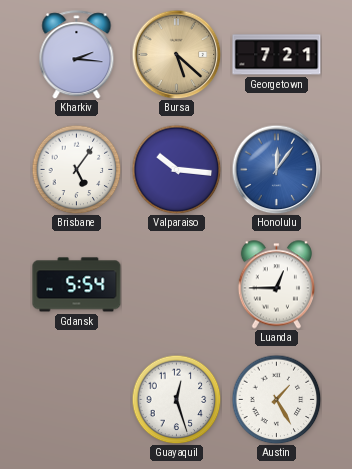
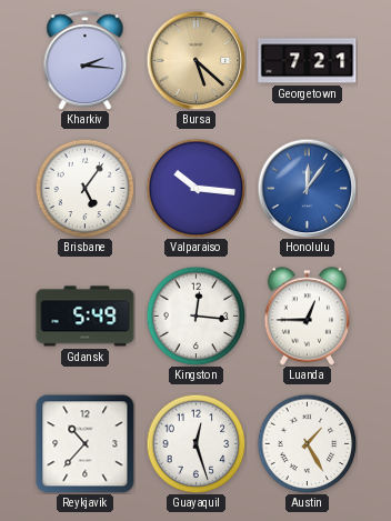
Gdansk: 5:54 -> 5:49
Kingston: none -> 12:16
Reykjavik: none -> 10:37
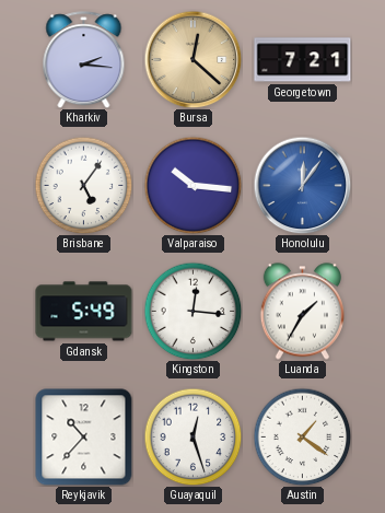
Bursa: 5:22 -> 12:22
Luanda: 12:45 -> 1:35
Austin: 1:25 -> 1:21
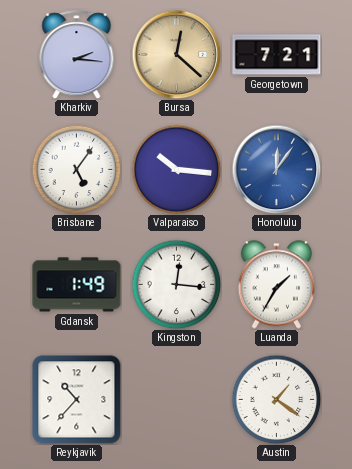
Gdansk: 5:49 -> 1:49
Guayaquil: 12:27 -> none
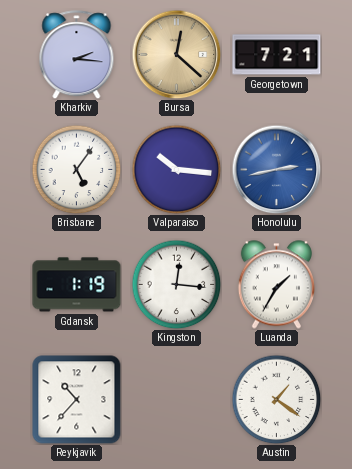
Honolulu: 12:06 -> 2:43
Gdansk: 1:49 -> 1:19
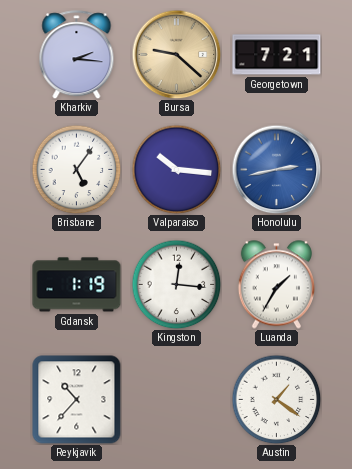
Bursa: 12:22 -> 9:22
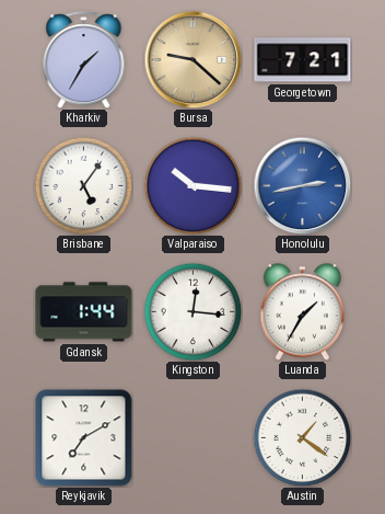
Kharkiv: 2:16 -> 1:35
Gdansk: 1:19 -> 1:44
Reykjavik: 10:37 -> 7:10
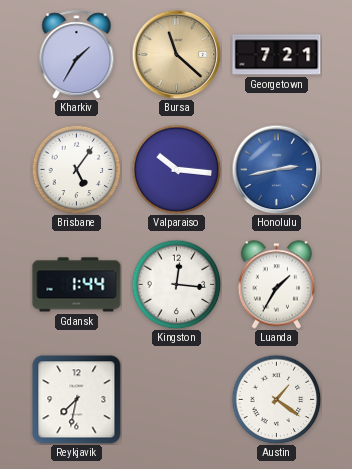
Bursa: 9:22 -> 11:22
Reykjavik: 7:10 -> 7:32
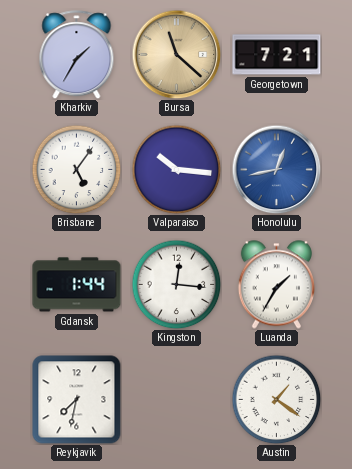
Honolulu: 2:43 -> 12:43
